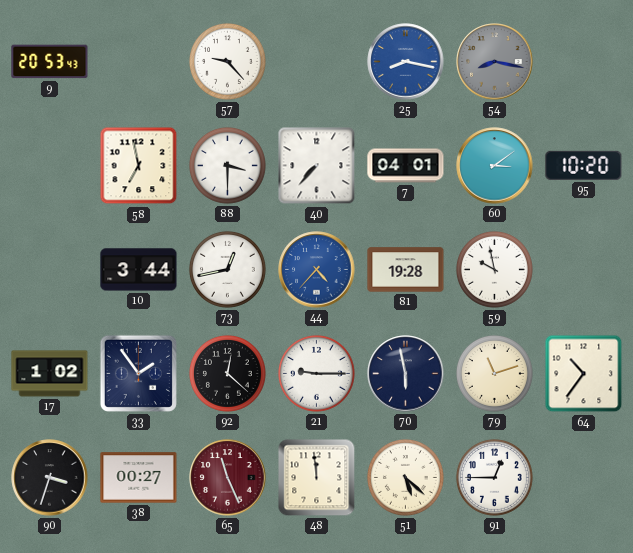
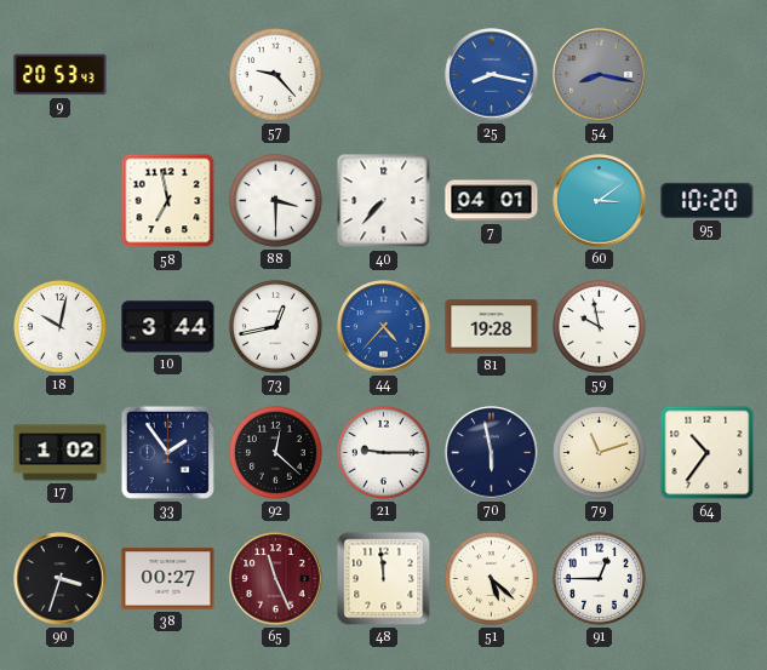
18: none -> 10:02
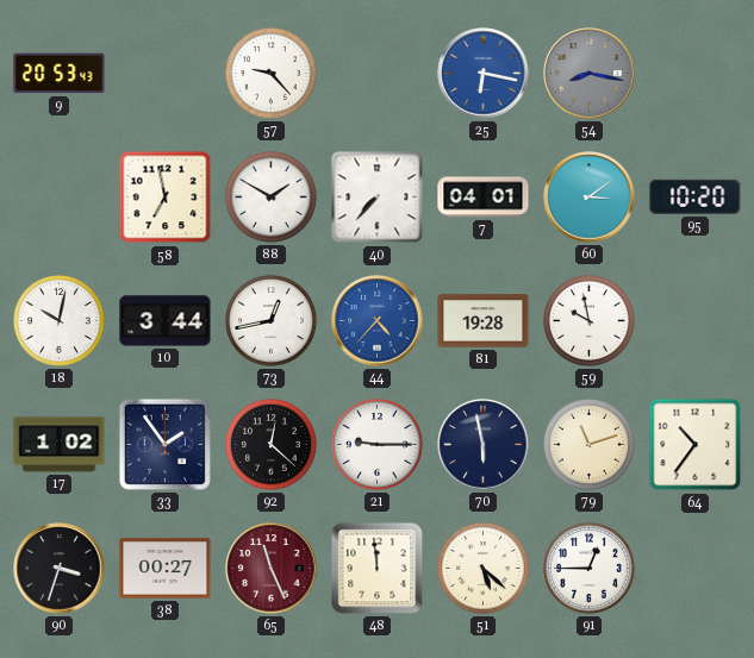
25: 8:17 -> 6:17
88: 3:30 -> 1:50
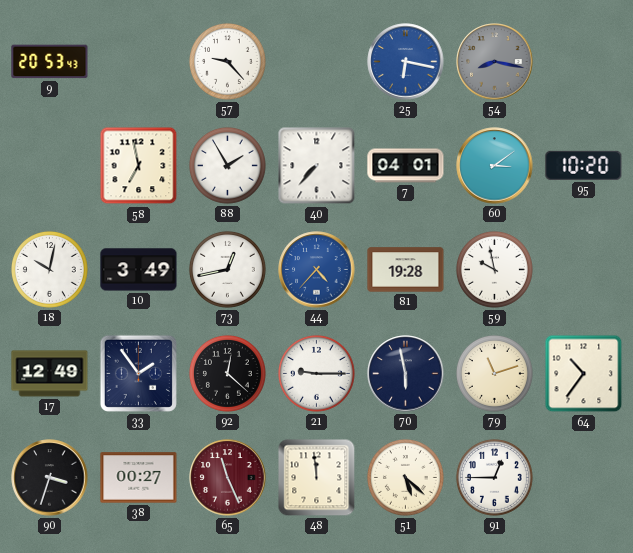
88: 1:50 -> 1:55
10: 3:44 -> 3:49
17: 1:02 -> 12:49
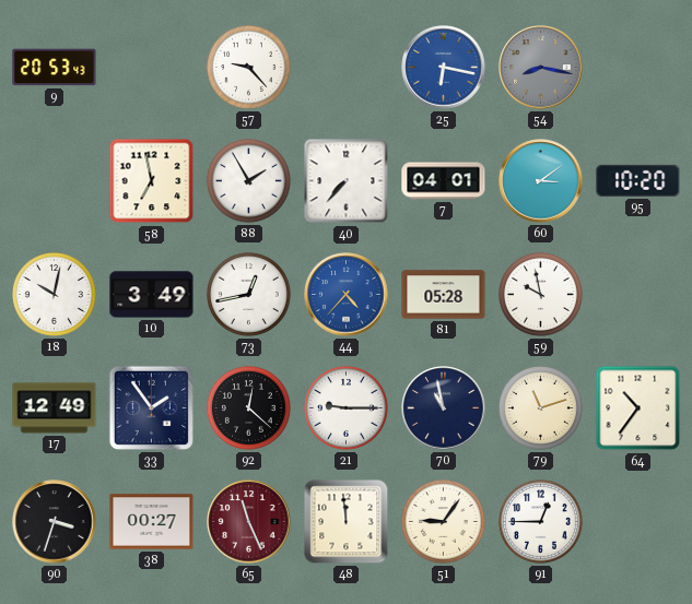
81: 19:28 -> 05:28
70: 5:58 -> 10:58
51: 5:22 -> 9:06
